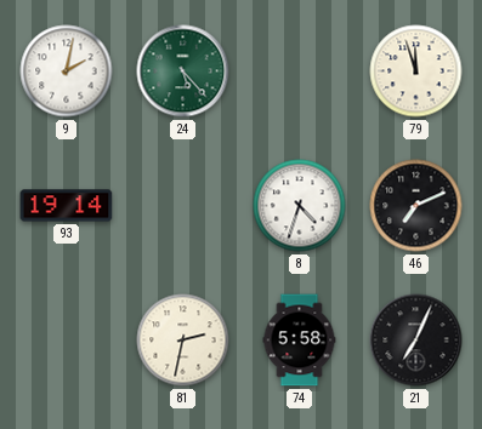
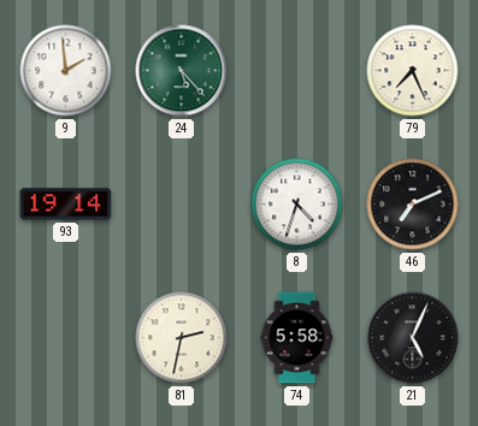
9: 2:02 -> 1:59
79: 11:57 -> 7:26
21: 7:04 -> 5:04
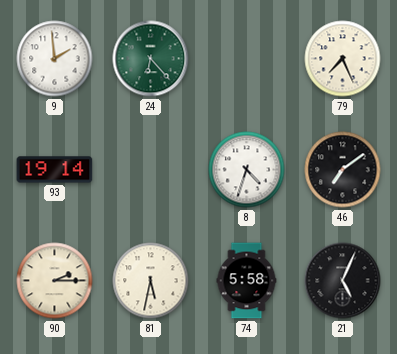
24: 5:23 -> 6:23
46: 7:11 -> 7:09
90: none -> 2:15
81: 2:32 -> 5:32
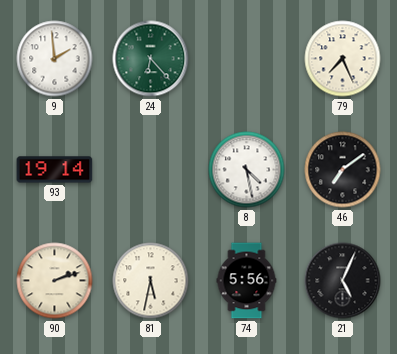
8: 4:33 -> 4:28
90: 2:15 -> 2:12
74: 5:58 -> 5:56
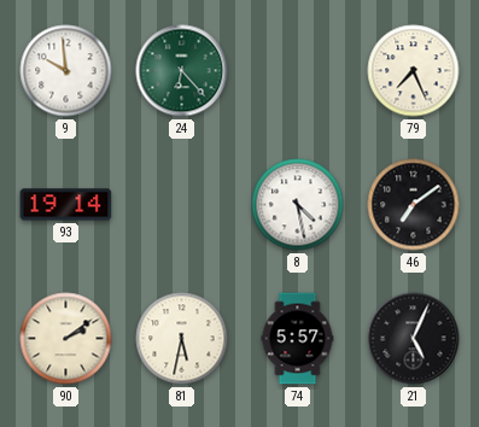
9: 1:59 -> 9:59
90: 2:12 -> 2:09
74: 5:56 -> 5:57
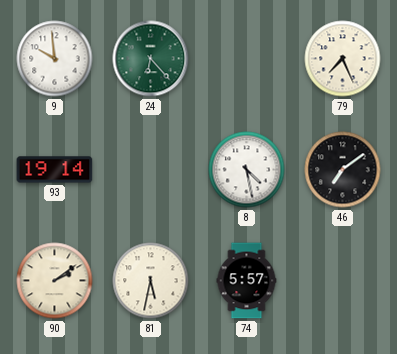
21: 5:04 -> none
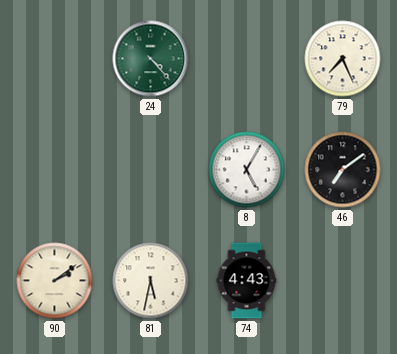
9: 9:59 -> none
24: 6:23 -> 4:23
93: 19:14 -> none
8: 4:28 -> 5:05
74: 5:57 -> 4:43
